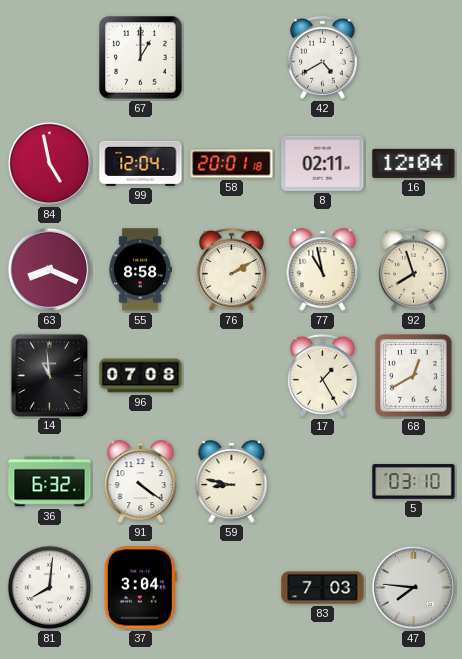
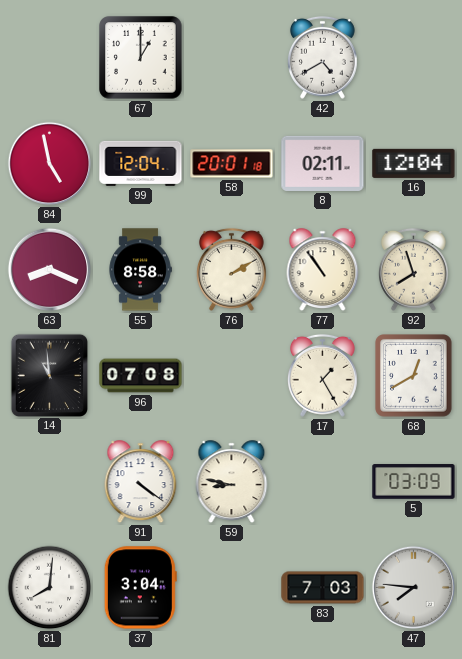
77: 10:58 -> 10:54
36: 6:32 -> none
5: 03:10 -> 03:09
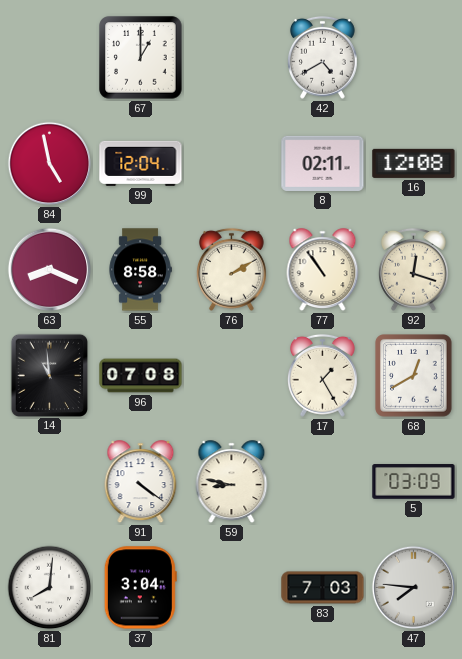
58: 20:01 -> none
16: 12:04 -> 12:08
92: 7:57 -> 12:18
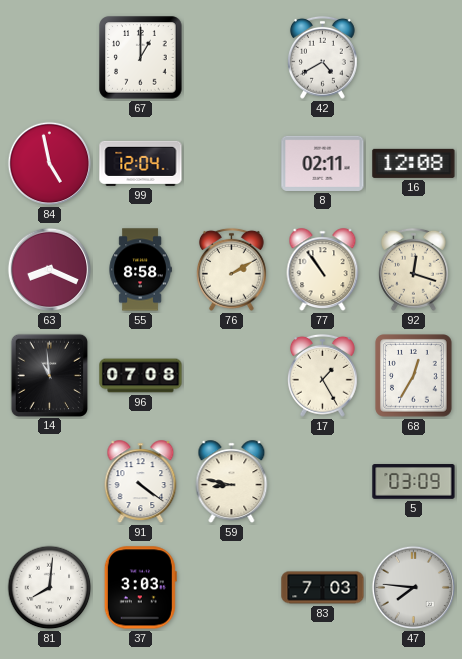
68: 12:40 -> 12:35
37: 3:04 -> 3:03
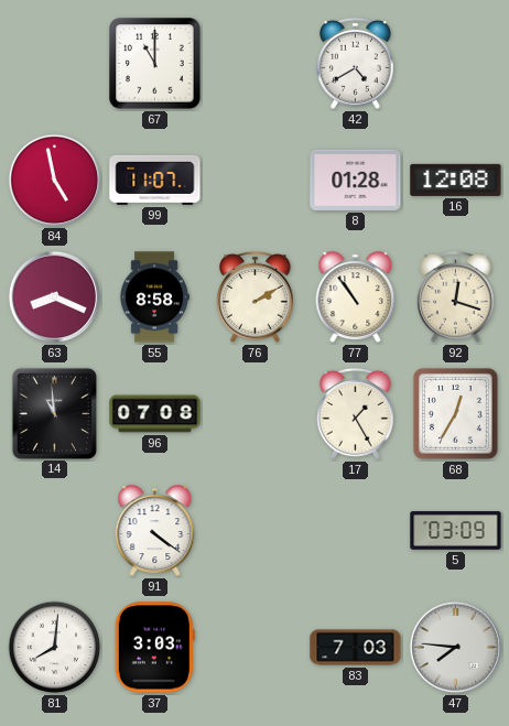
67: 1:00 -> 11:00
99: 12:04 -> 11:07
8: 02:11 -> 01:28
59: 8:47 -> none
